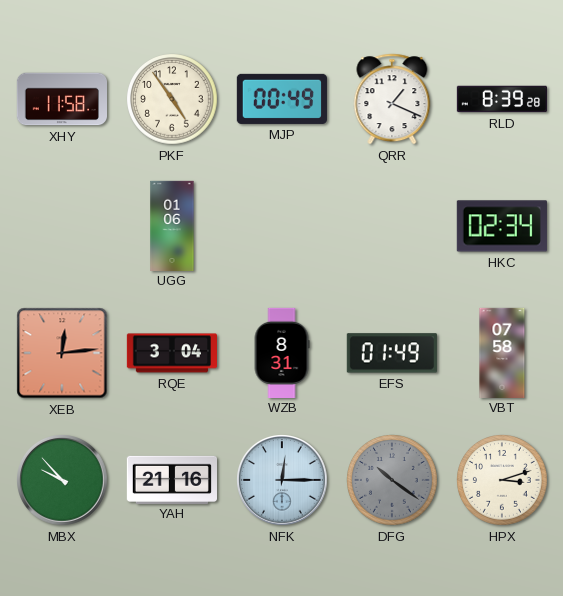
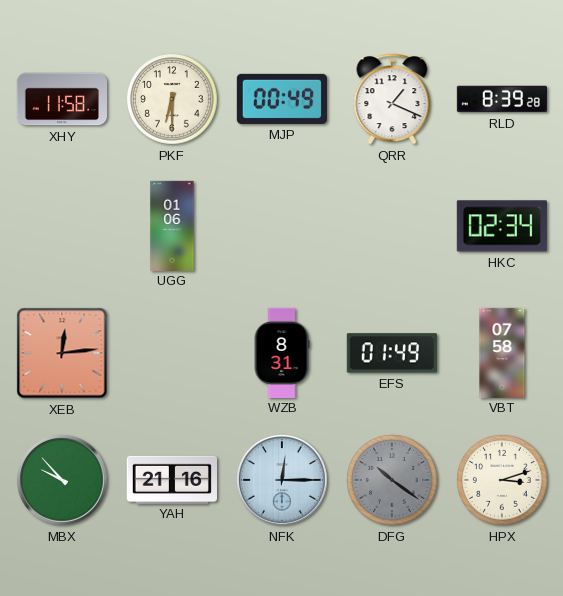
PKF: 4:54 -> 6:30
RQE: 3:04 -> none
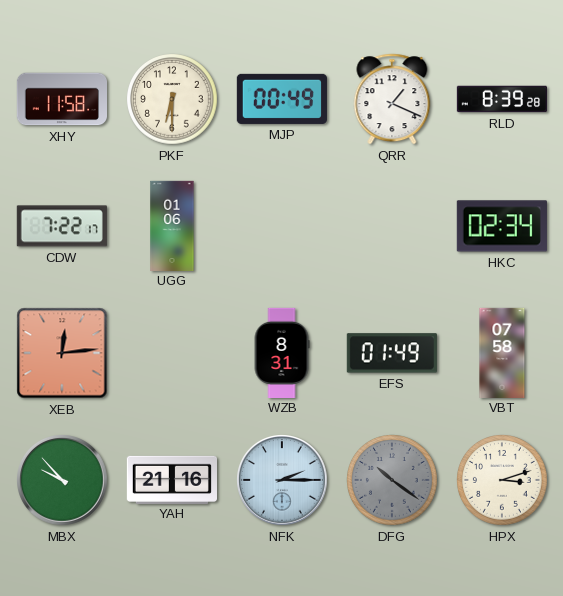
CDW: none -> 7:22
NFK: 12:15 -> 2:15
